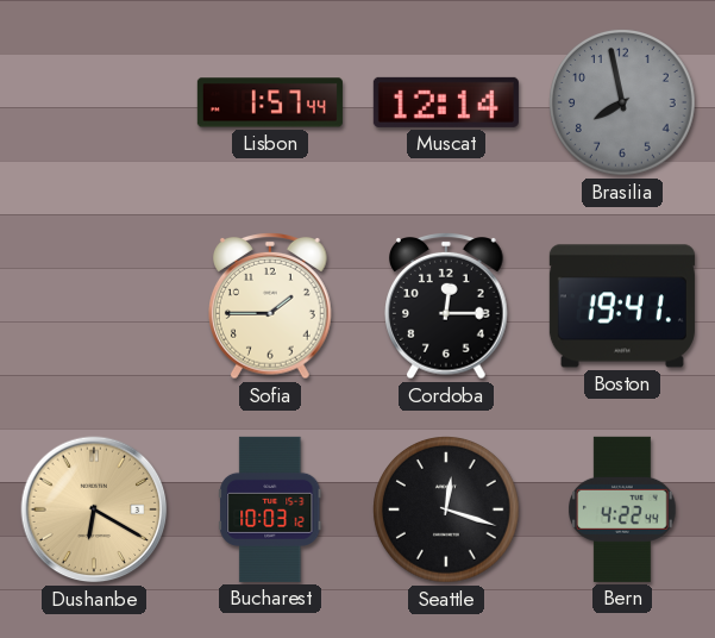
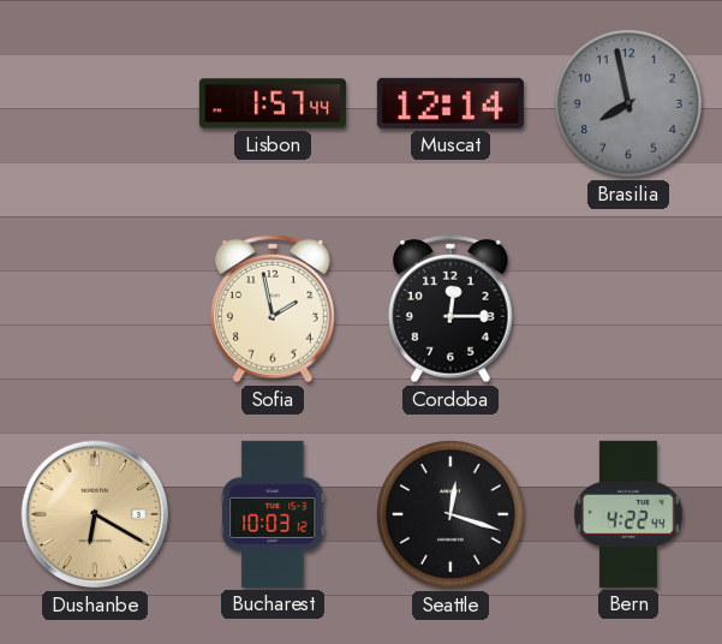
Sofia: 1:45 -> 1:58
Boston: 19:41 -> none
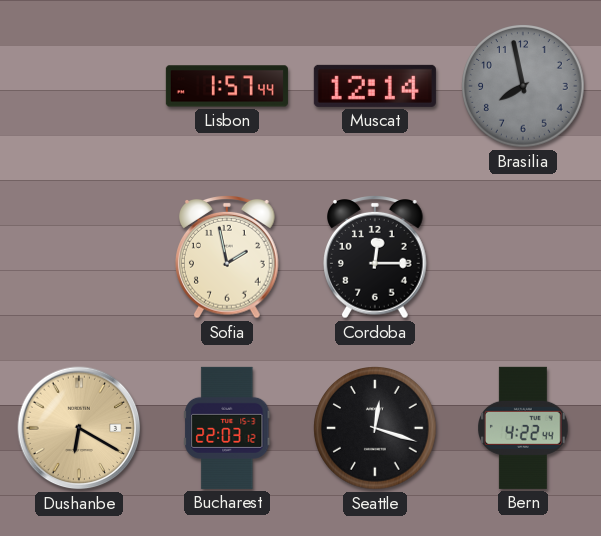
Bucharest: 10:03 -> 22:03
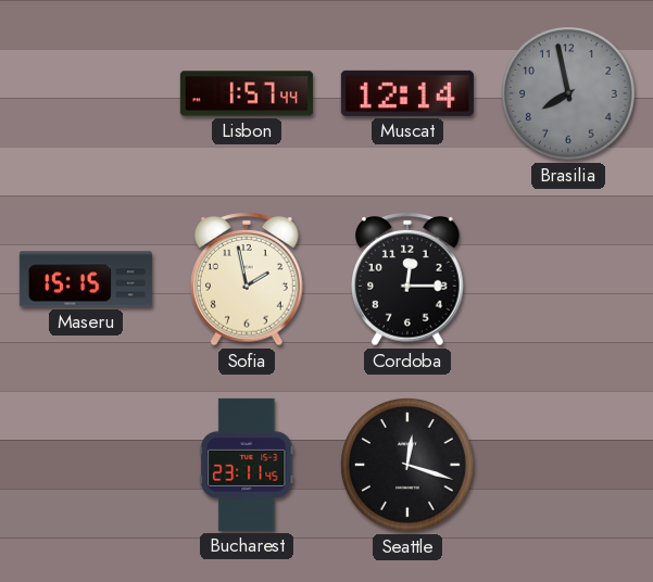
Maseru: none -> 15:15
Dushanbe: 6:20 -> none
Bucharest: 22:03 -> 23:11
Bern: 4:22 -> none
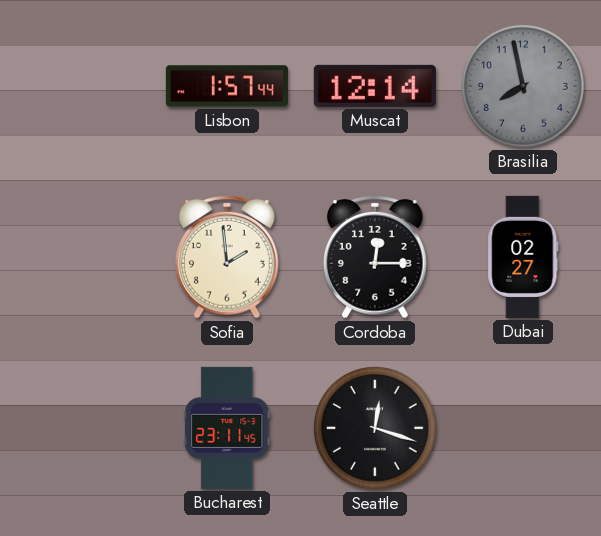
Maseru: 15:15 -> none
Sofia: 1:58 -> 1:59
Dubai: none -> 02:27
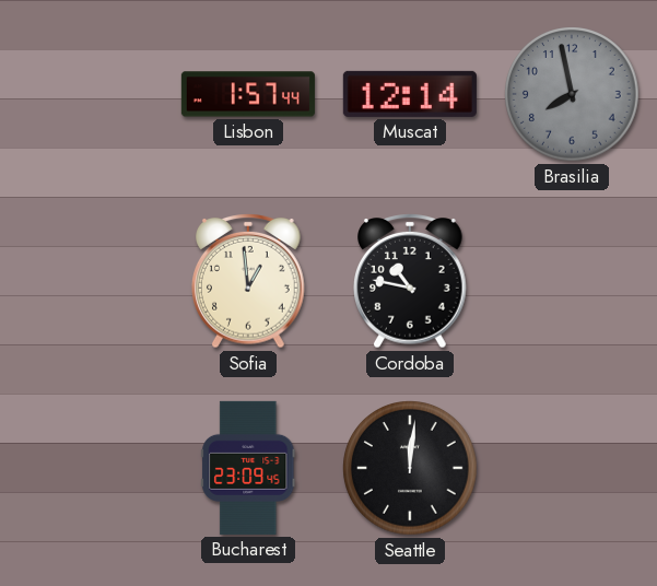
Sofia: 1:59 -> 12:59
Cordoba: 12:15 -> 10:47
Dubai: 02:27 -> none
Bucharest: 23:11 -> 23:09
Seattle: 12:18 -> 12:01
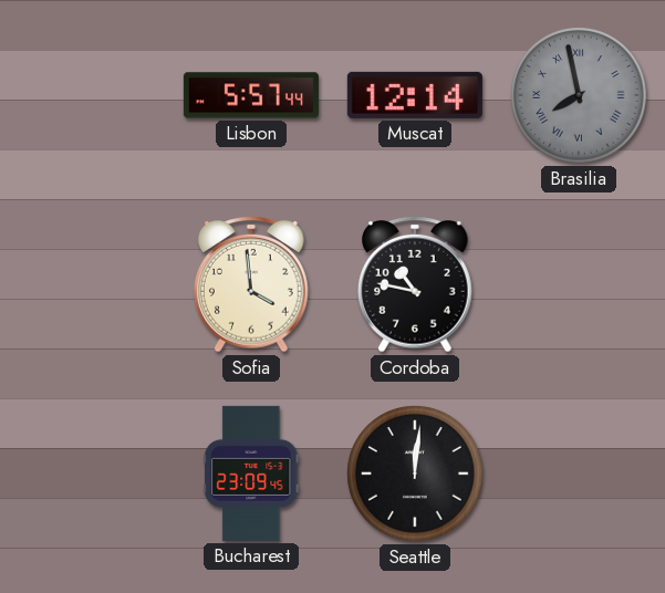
Lisbon: 1:57 -> 5:57
Brasilia numerals: Arabic -> Roman
Sofia: 12:59 -> 3:59
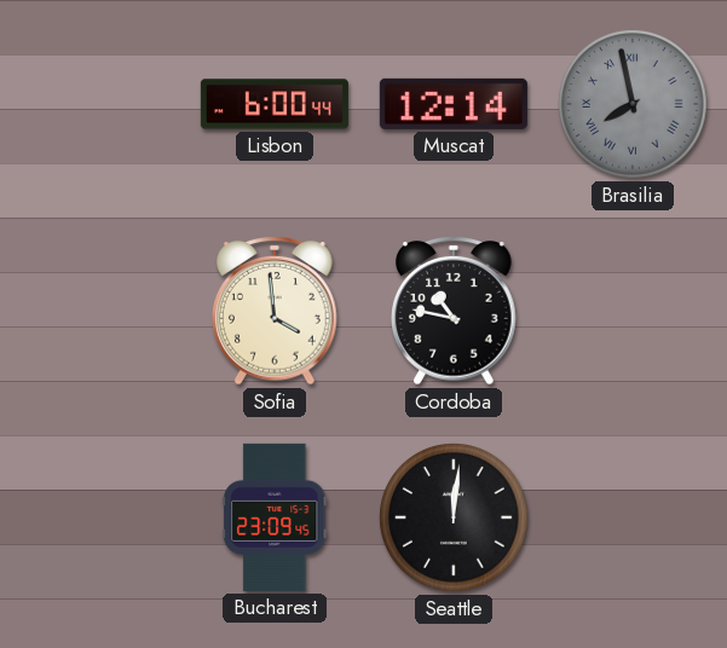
Lisbon: 5:57 -> 6:00
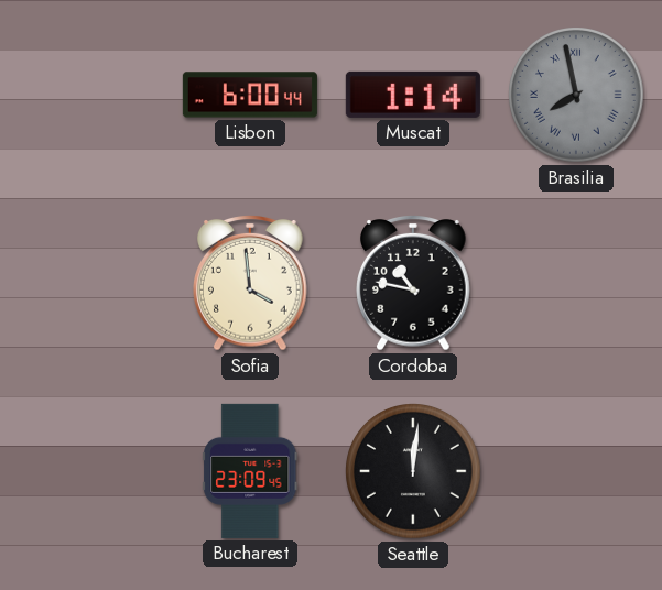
Muscat: 12:14 -> 1:14
